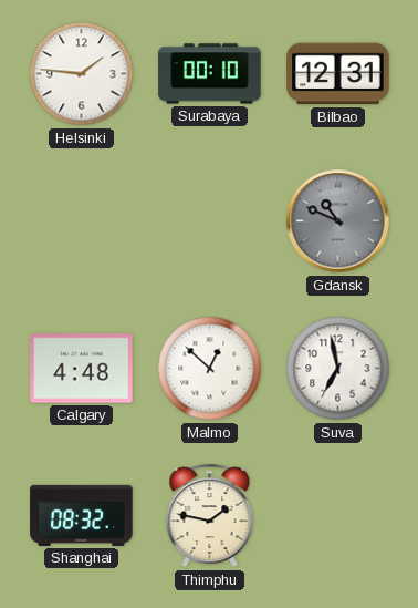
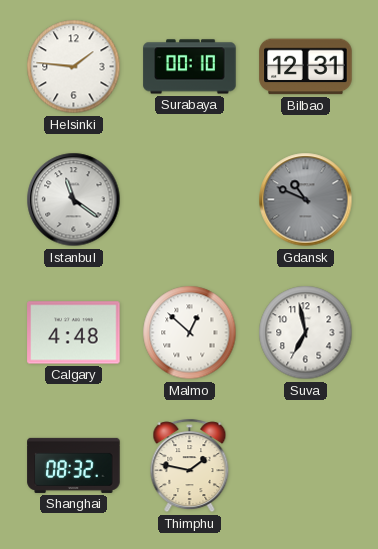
Istanbul: none -> 11:21
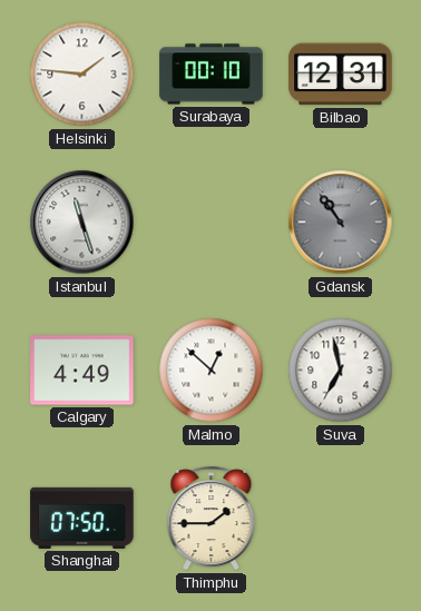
Istanbul: 11:21 -> 11:27
Gdansk: 10:49 -> 10:54
Calgary: 4:48 -> 4:49
Shanghai: 08:32 -> 07:50
Thimphu: 1:47 -> 1:45
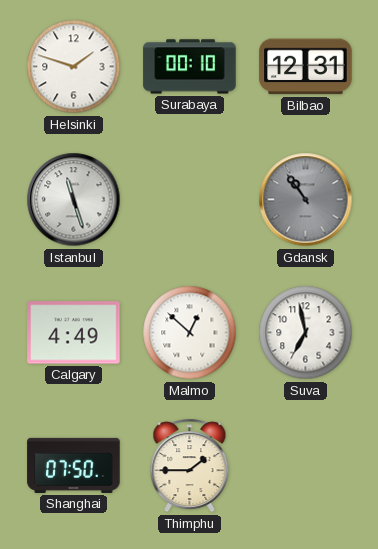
Helsinki: 1:46 -> 1:48
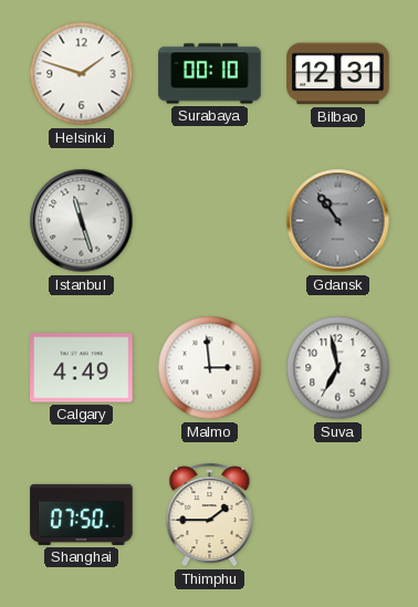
Malmo: 12:52 -> 2:59
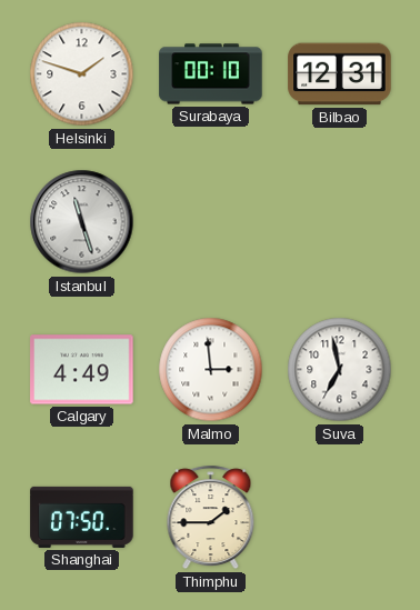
Gdansk: 10:54 -> none
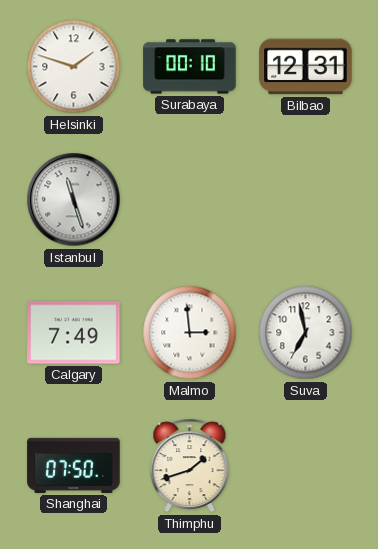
Calgary: 4:49 -> 7:49
Thimphu: 1:45 -> 1:42
